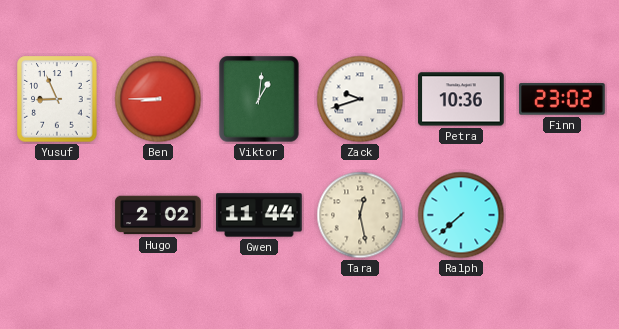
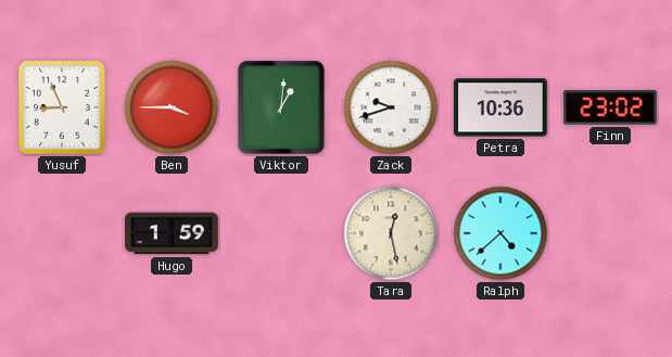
Ben: 8:45 -> 3:45
Hugo: 2:02 -> 1:59
Gwen: 11:44 -> none
Ralph: 7:38 -> 4:38
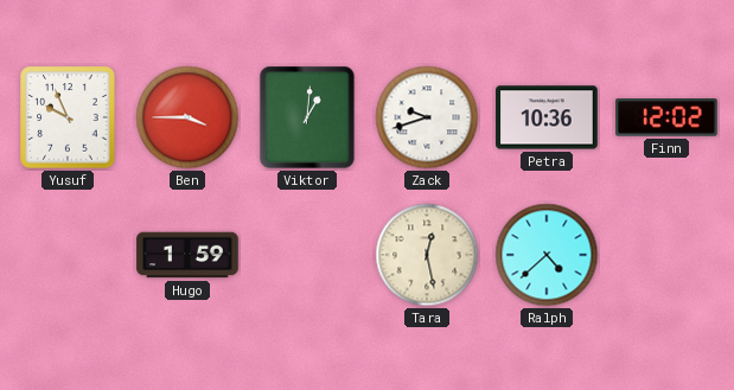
Yusuf: 8:56 -> 9:56
Finn: 23:02 -> 12:02
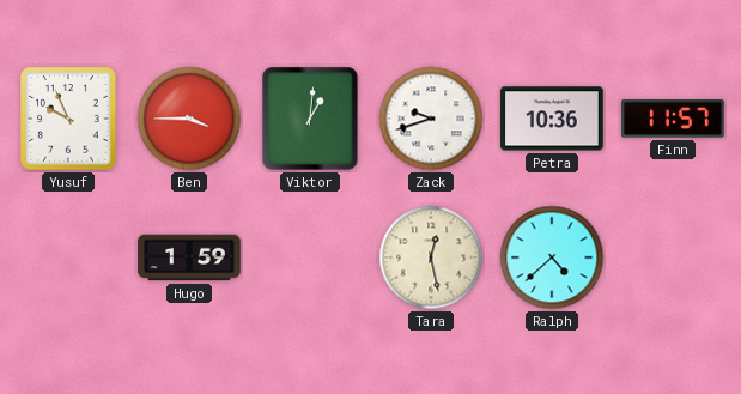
Finn: 12:02 -> 11:57
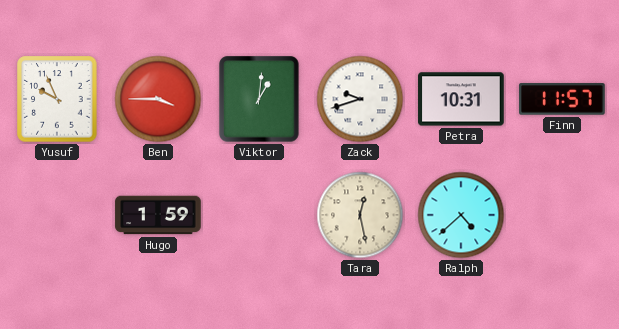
Petra: 10:36 -> 10:31
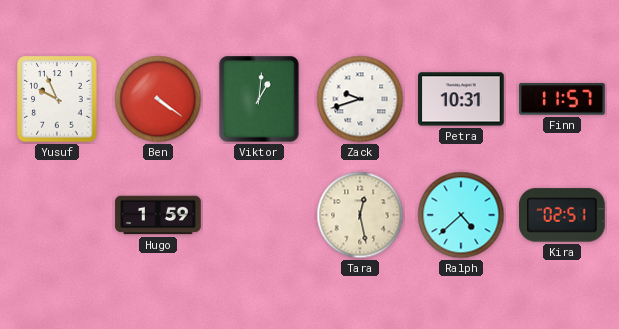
Ben: 3:45 -> 4:21
Kira: none -> 02:51
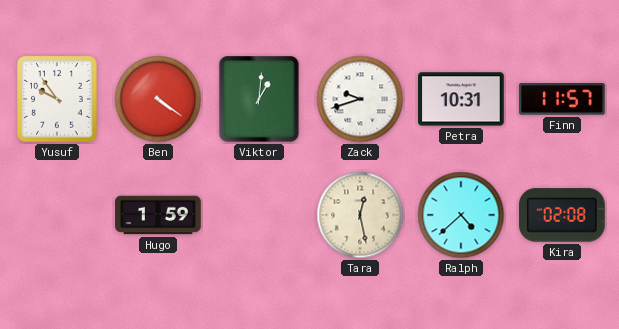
Yusuf: 9:56 -> 9:54
Kira: 02:51 -> 02:08
